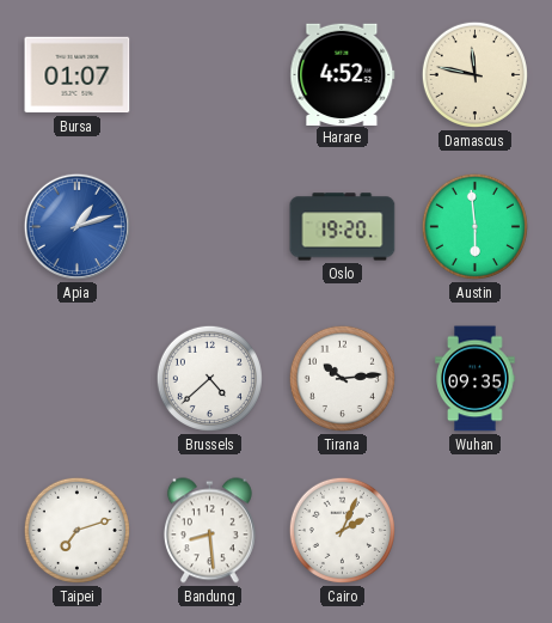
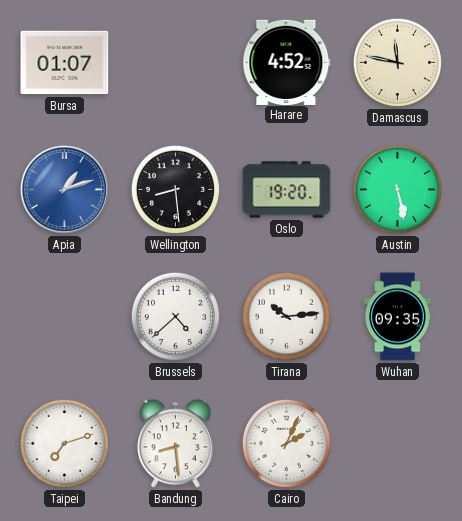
Wellington: none -> 8:29
Austin: 5:59 -> 5:28
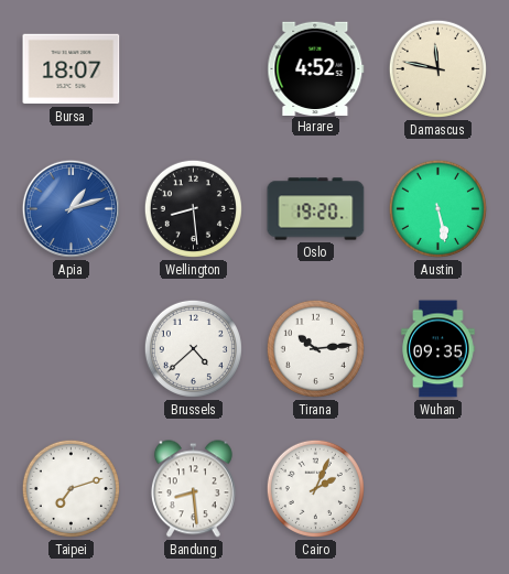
Bursa: 01:07 -> 18:07
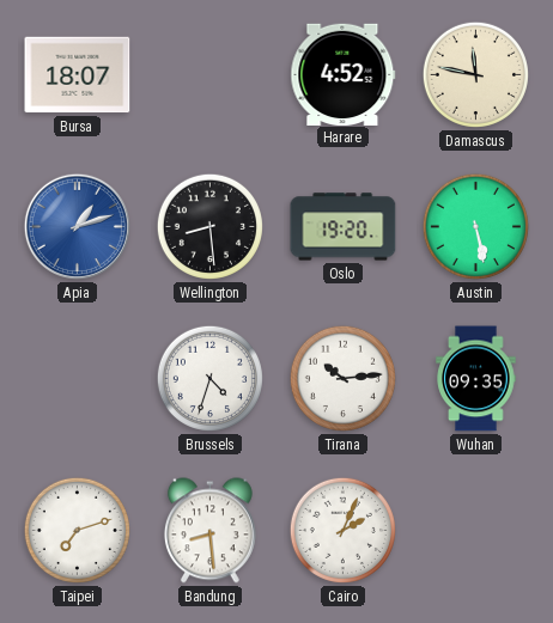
Brussels: 4:38 -> 4:33
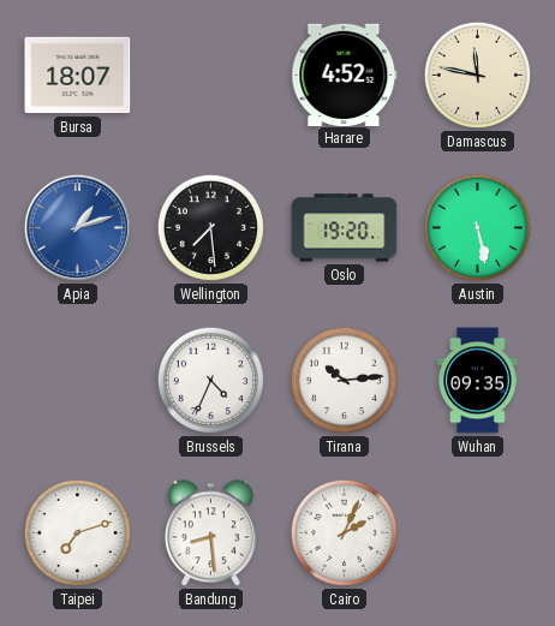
Wellington: 8:29 -> 7:29
Brussels: 4:33 -> 4:34
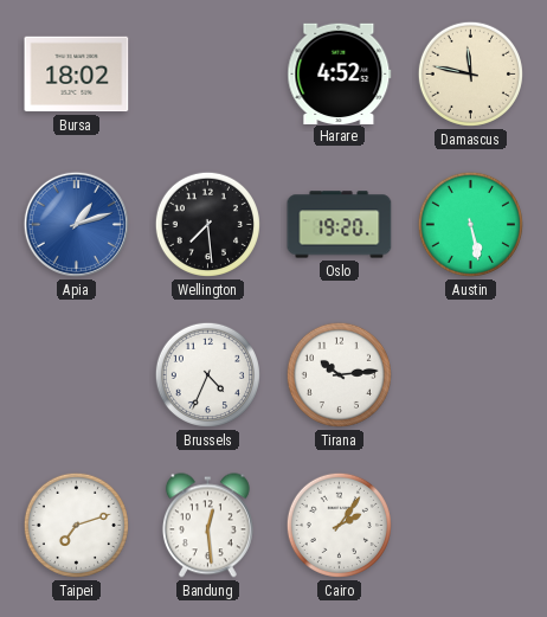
Bursa: 18:07 -> 18:02
Wuhan: 09:35 -> none
Bandung: 8:29 -> 12:29
Cairo: 2:04 -> 2:06
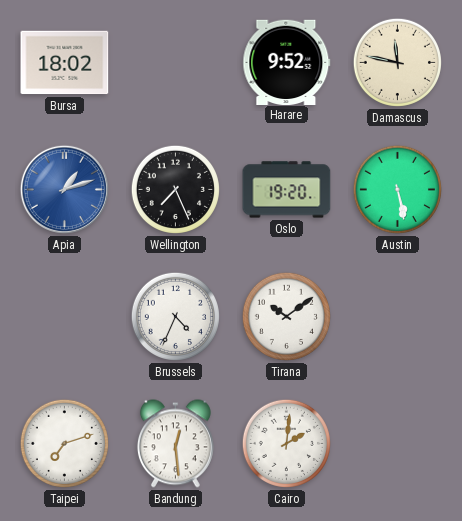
Harare: 4:52 -> 9:52
Wellington: 7:29 -> 7:26
Tirana: 10:14 -> 10:09
Cairo: 2:06 -> 2:01
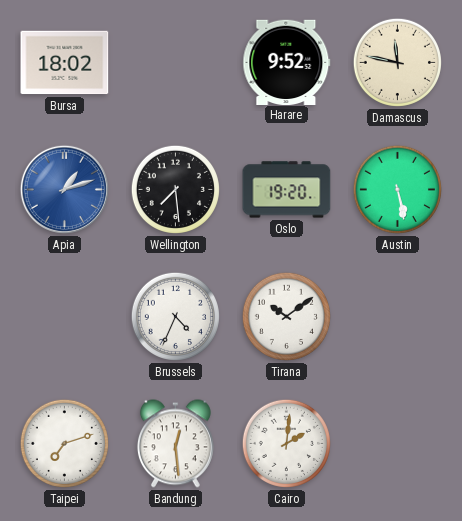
Wellington: 7:26 -> 7:29
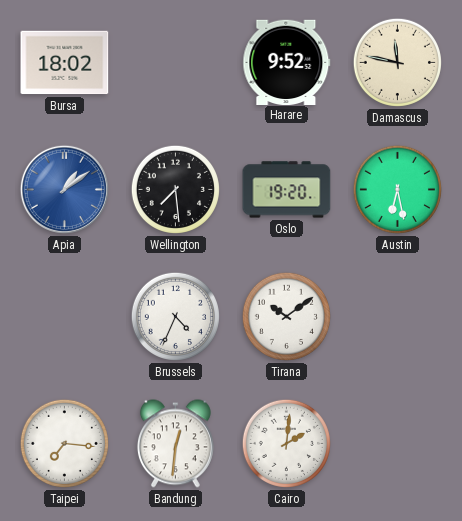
Apia: 1:12 -> 1:09
Austin: 5:28 -> 6:28
Taipei: 7:12 -> 7:16
Bandung: 12:29 -> 12:31
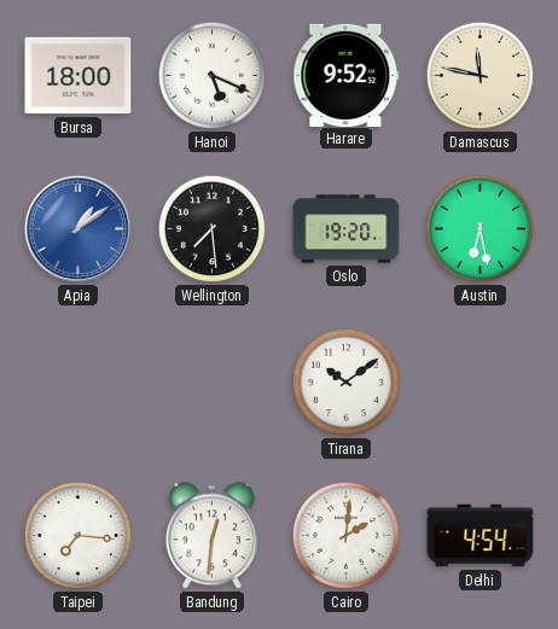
Bursa: 18:02 -> 18:00
Hanoi: none -> 5:19
Brussels: 4:34 -> none
Delhi: none -> 4:54
